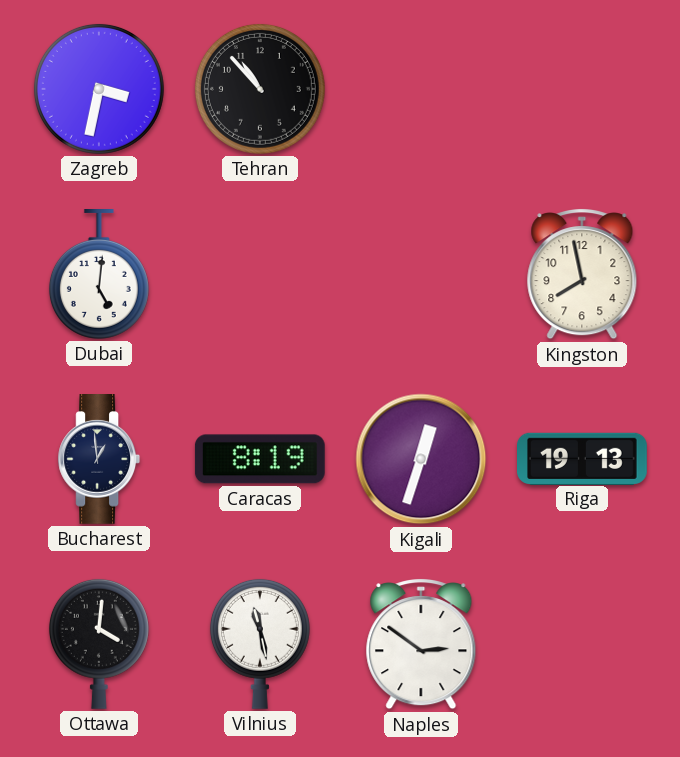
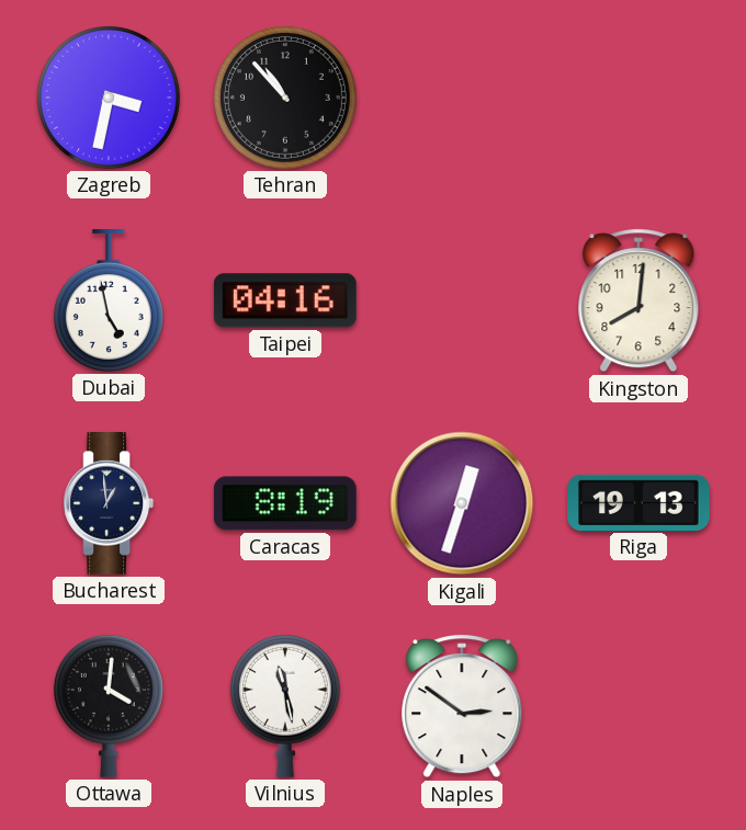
Dubai: 5:01 -> 4:58
Taipei: none -> 04:16
Kingston: 7:58 -> 8:01
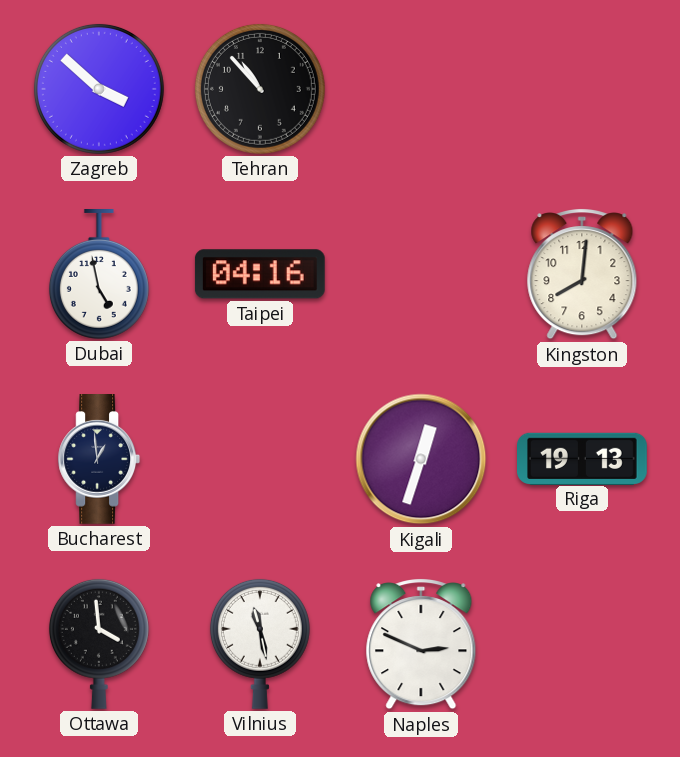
Zagreb: 3:32 -> 3:52
Caracas: 8:19 -> none
Ottawa: 4:01 -> 3:59
Naples: 2:51 -> 2:49
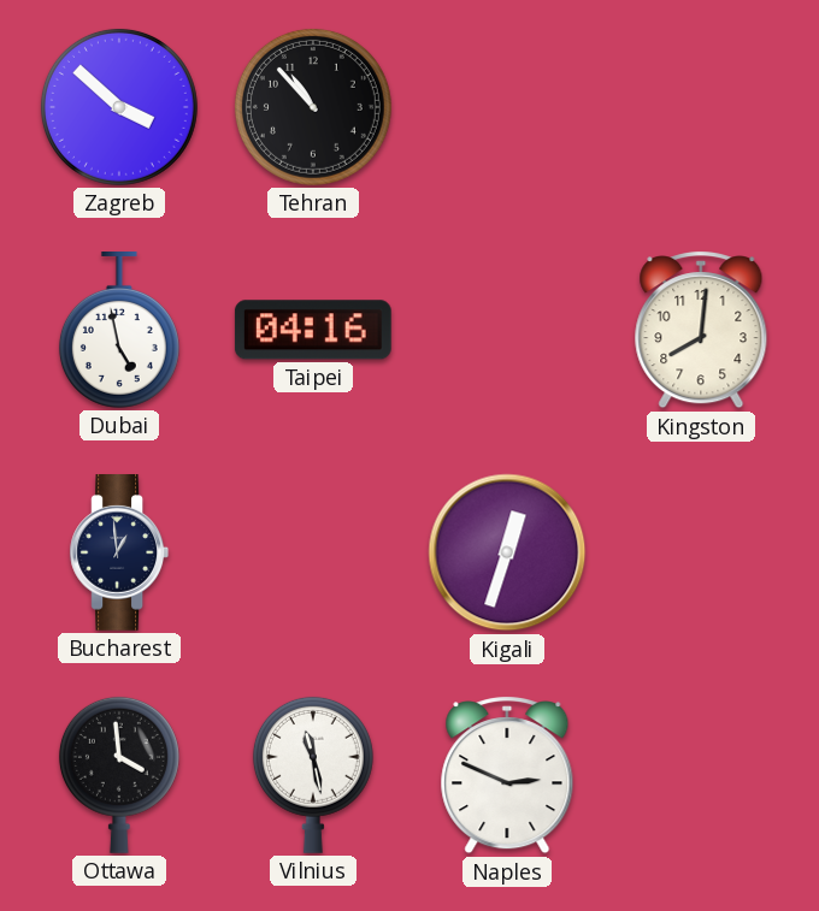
Riga: 19:13 -> none
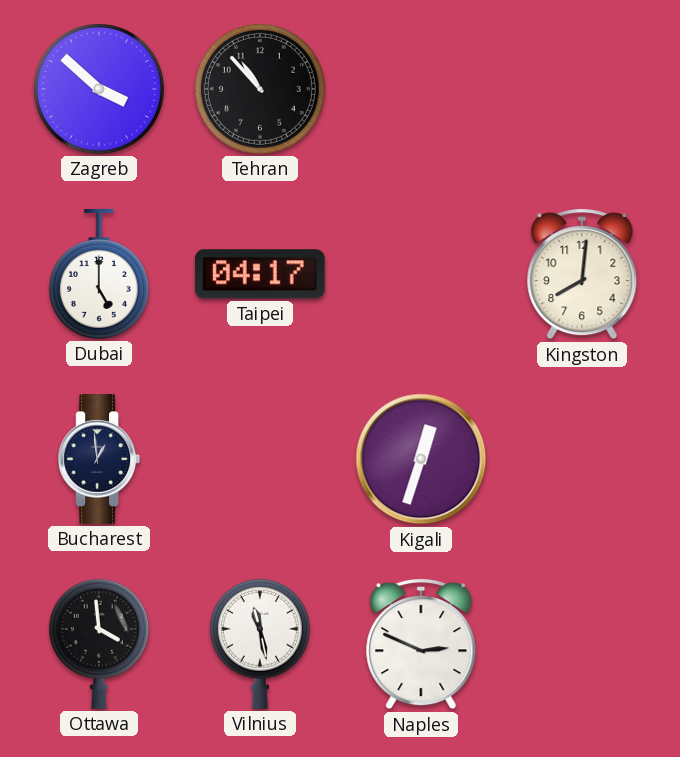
Dubai: 4:58 -> 5:00
Taipei: 04:16 -> 04:17
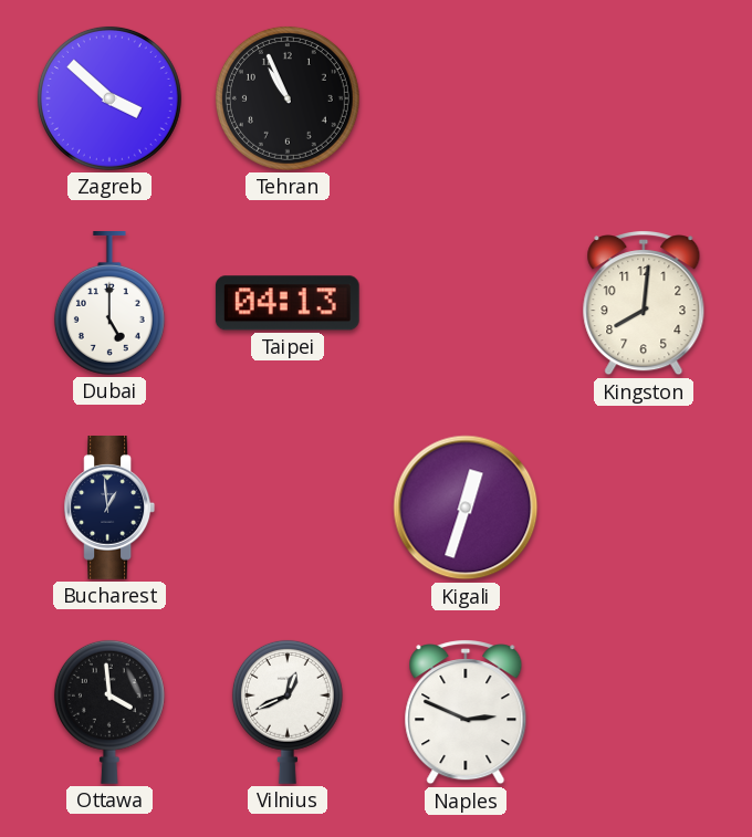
Tehran: 10:53 -> 10:56
Taipei: 04:17 -> 04:13
Vilnius: 11:28 -> 12:41
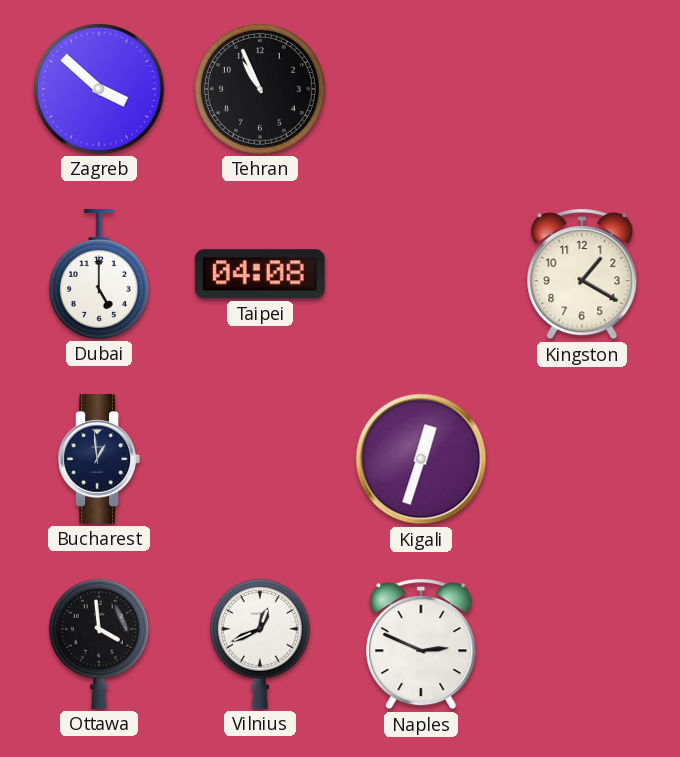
Taipei: 04:13 -> 04:08
Kingston: 8:01 -> 1:20
